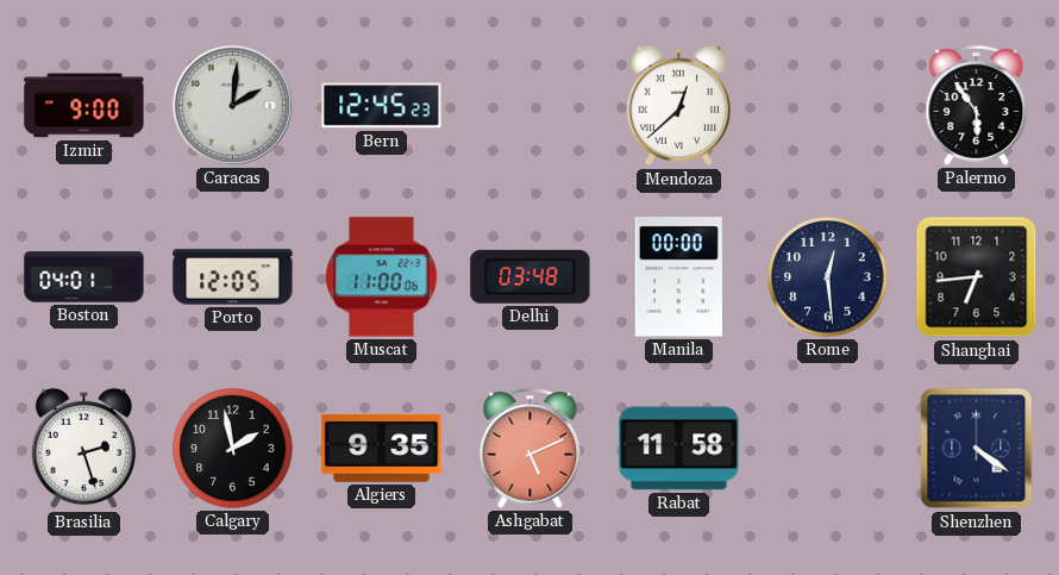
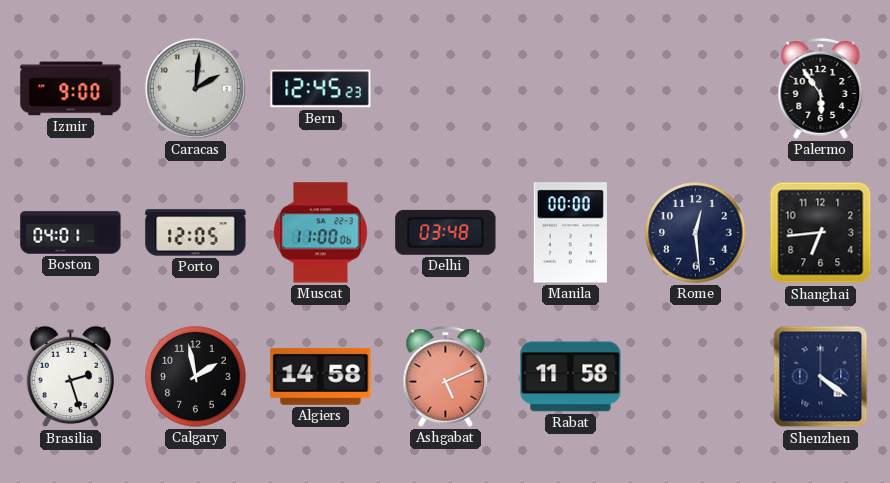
Mendoza: 12:38 -> none
Algiers: 9:35 -> 14:58
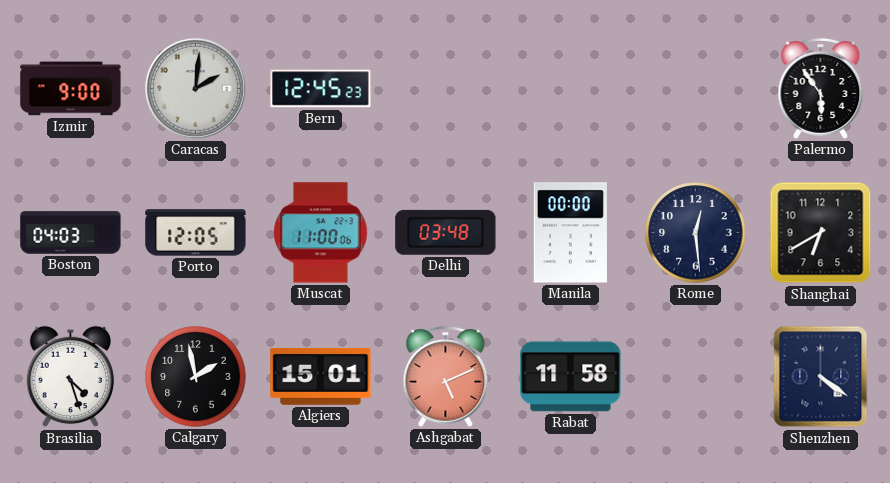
Boston: 04:01 -> 04:03
Shanghai: 6:44 -> 6:40
Brasilia: 2:27 -> 4:27
Algiers: 14:58 -> 15:01
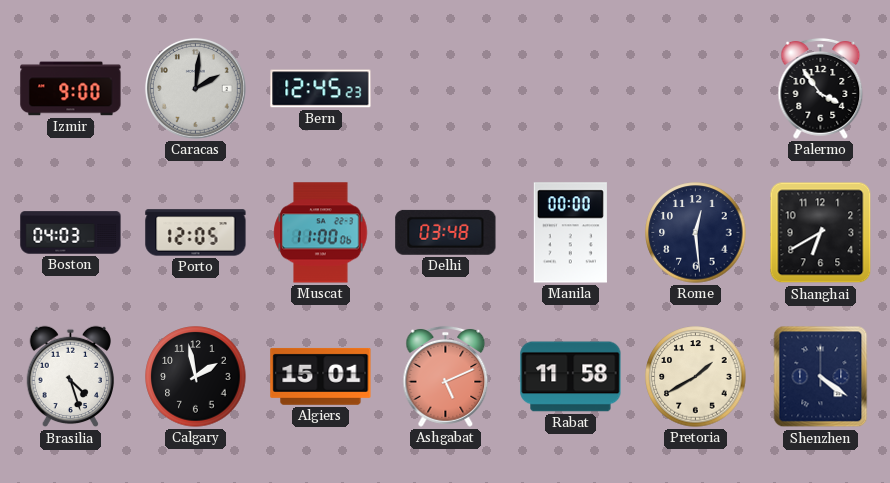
Palermo: 5:54 -> 3:54
Pretoria: none -> 1:40
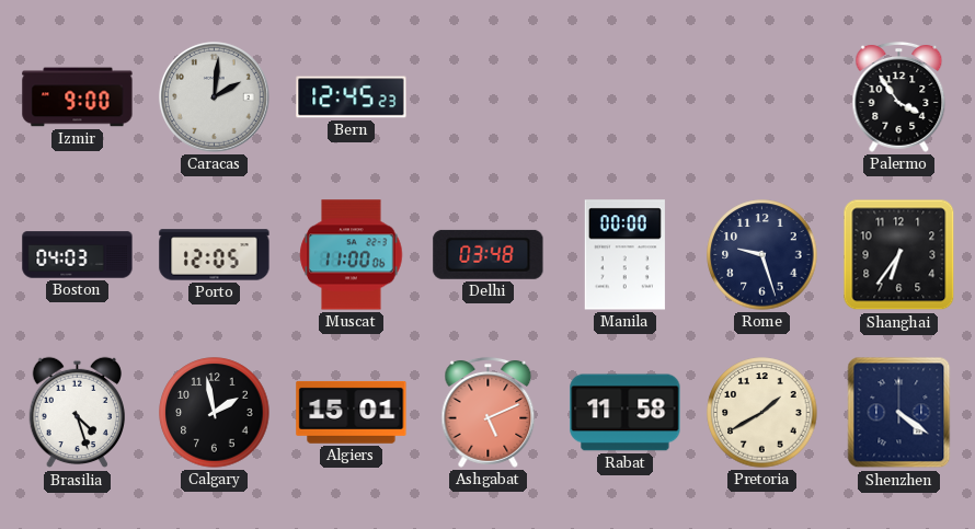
Rome: 12:29 -> 9:27
Shanghai: 6:40 -> 6:36
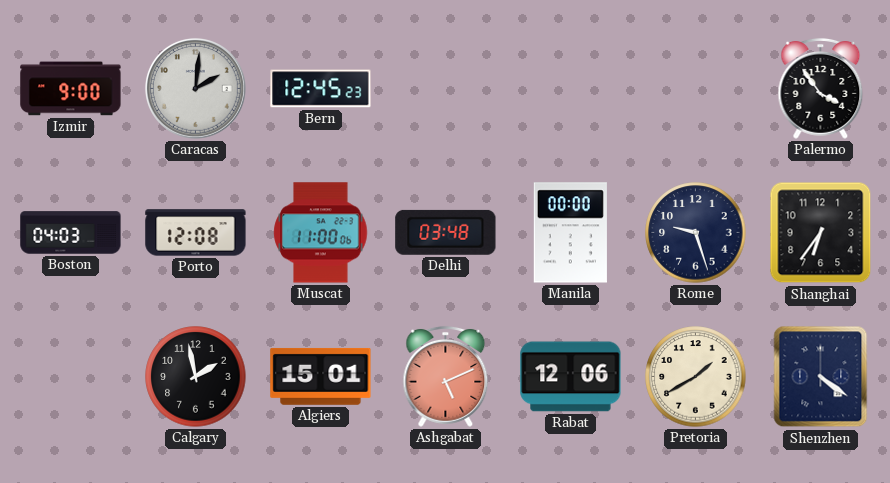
Porto: 12:05 -> 12:08
Brasilia: 4:27 -> none
Rabat: 11:58 -> 12:06
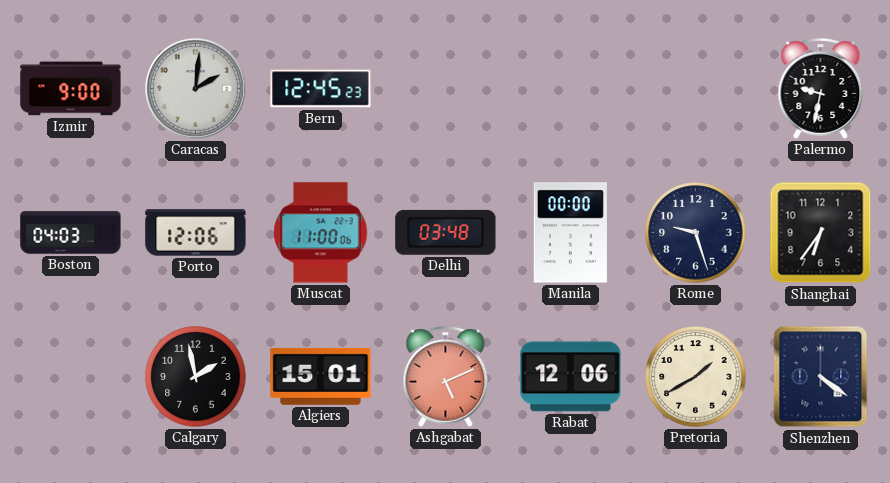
Palermo: 3:54 -> 9:32
Porto: 12:08 -> 12:06
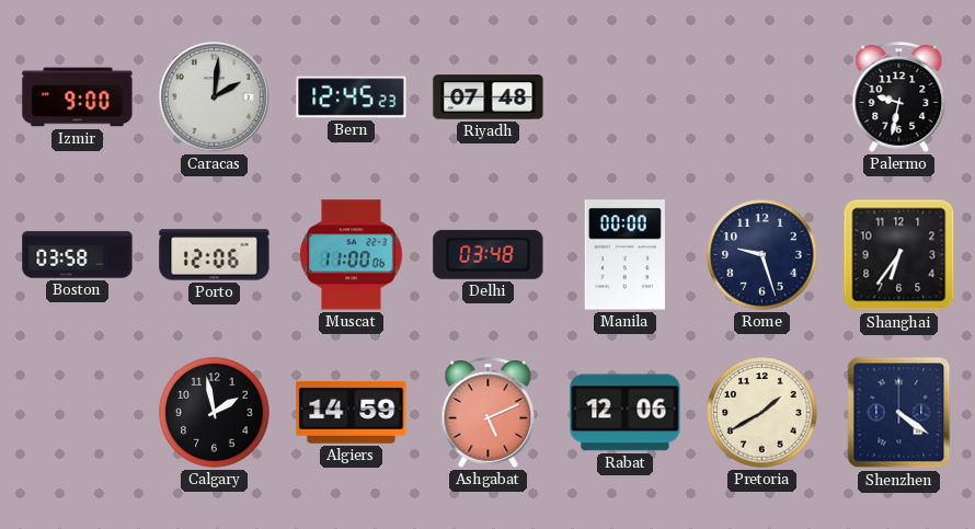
Riyadh: none -> 07:48
Boston: 04:03 -> 03:58
Algiers: 15:01 -> 14:59
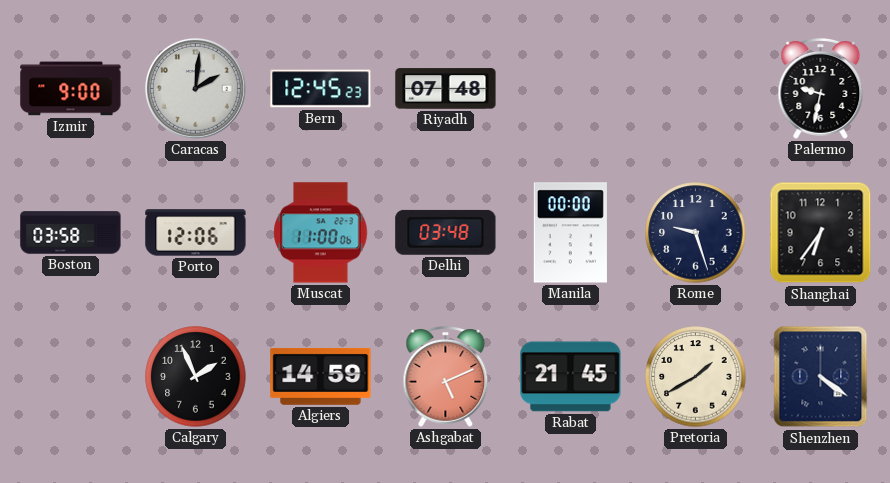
Calgary: 1:58 -> 1:56
Rabat: 12:06 -> 21:45
